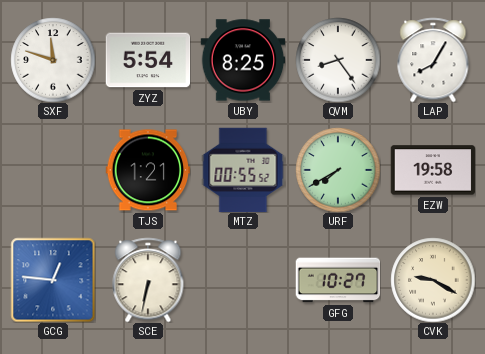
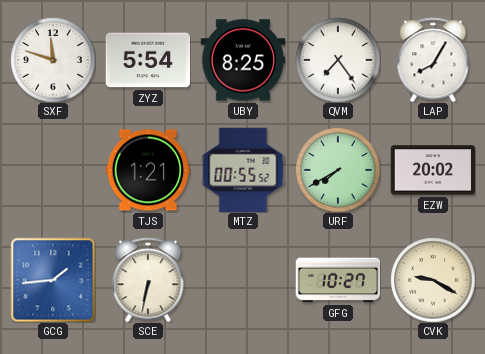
QVM: 8:24 -> 7:24
EZW: 19:58 -> 20:02
GCG: 12:46 -> 1:44
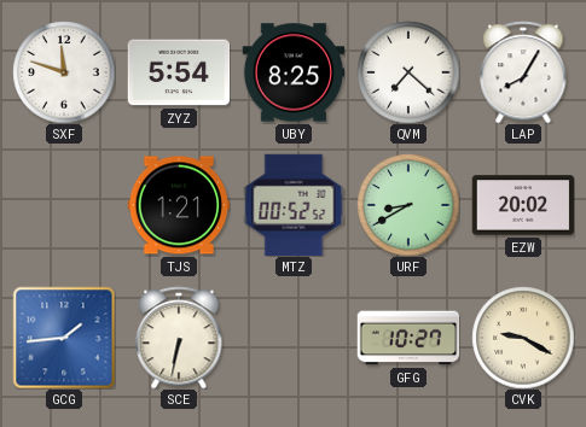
QVM: 7:24 -> 7:22
MTZ: 00:55 -> 00:52
URF: 7:40 -> 8:40
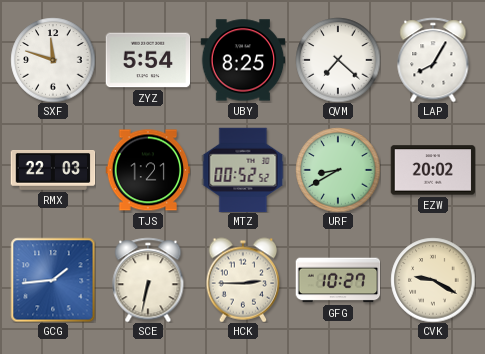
RMX: none -> 22:03
HCK: none -> 2:45
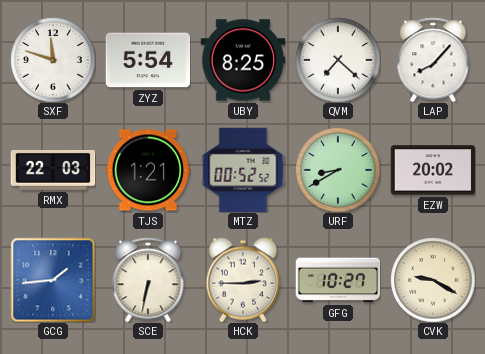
LAP: 8:05 -> 8:07
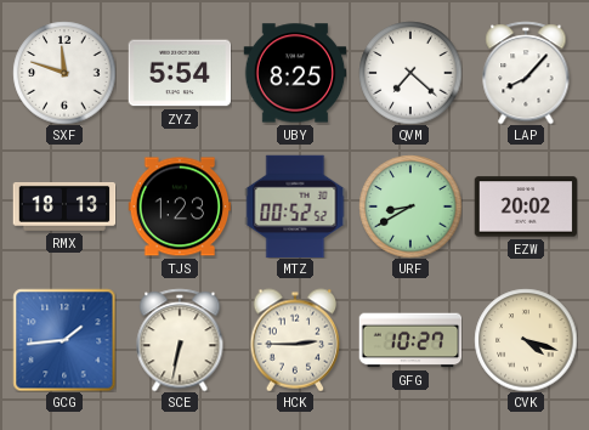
RMX: 22:03 -> 18:13
TJS: 1:21 -> 1:23
CVK: 9:20 -> 4:18
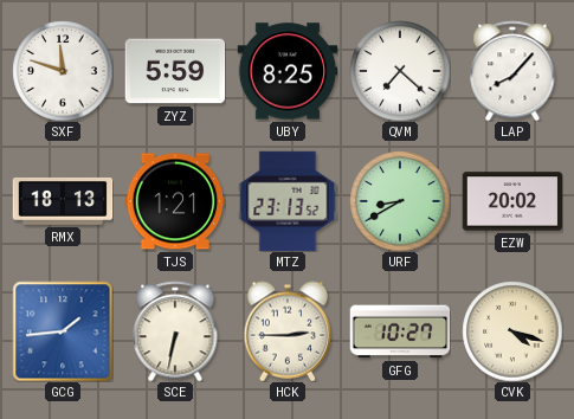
ZYZ: 5:54 -> 5:59
TJS: 1:23 -> 1:21
MTZ: 00:52 -> 23:13
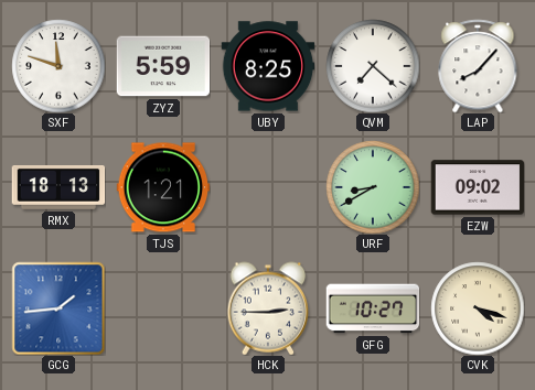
MTZ: 23:13 -> none
EZW: 20:02 -> 09:02
SCE: 6:32 -> none
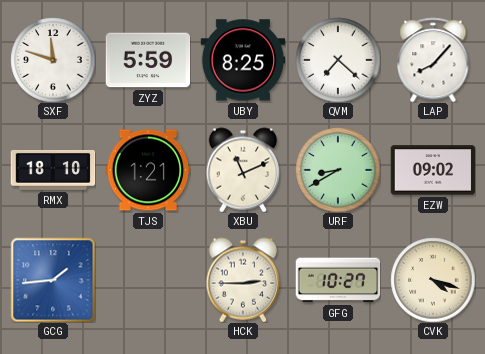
RMX: 18:13 -> 18:10
XBU: none -> 11:11
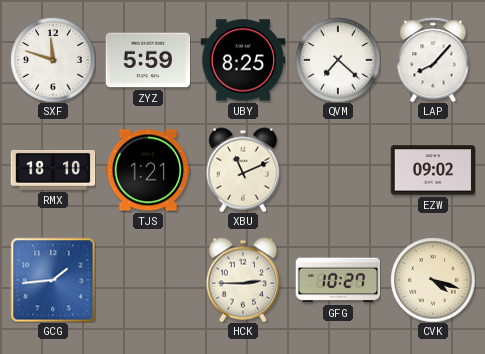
URF: 8:40 -> none
